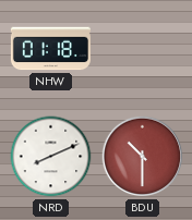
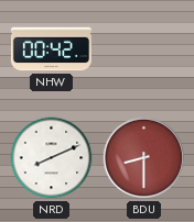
NHW: 01:18 -> 00:42
BDU: 10:30 -> 8:30
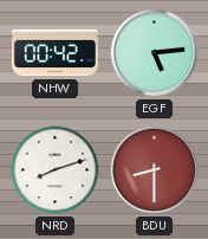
EGF: none -> 5:14
NRD: 8:11 -> 8:12
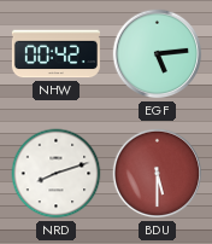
BDU: 8:30 -> 5:30
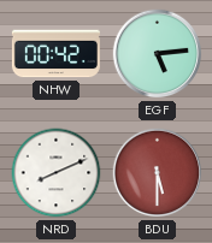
NRD: 8:12 -> 8:11
